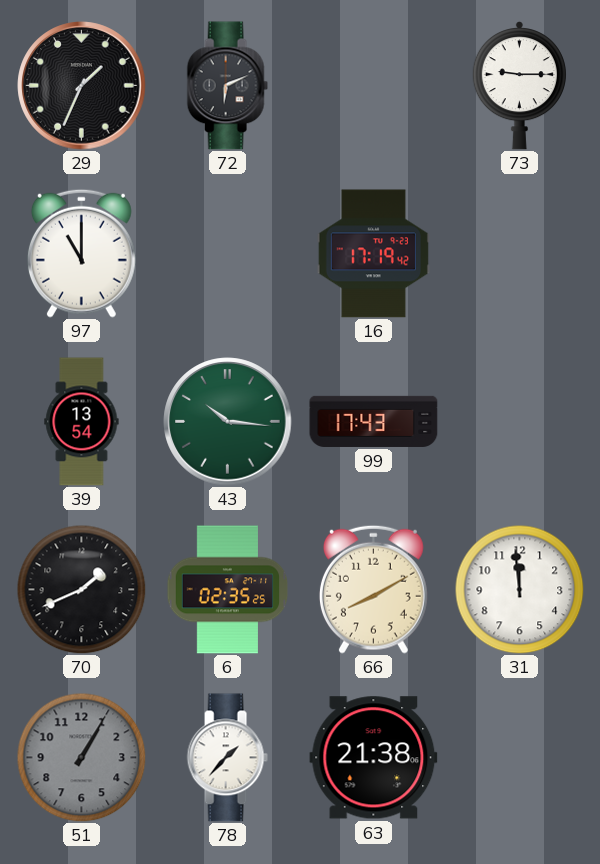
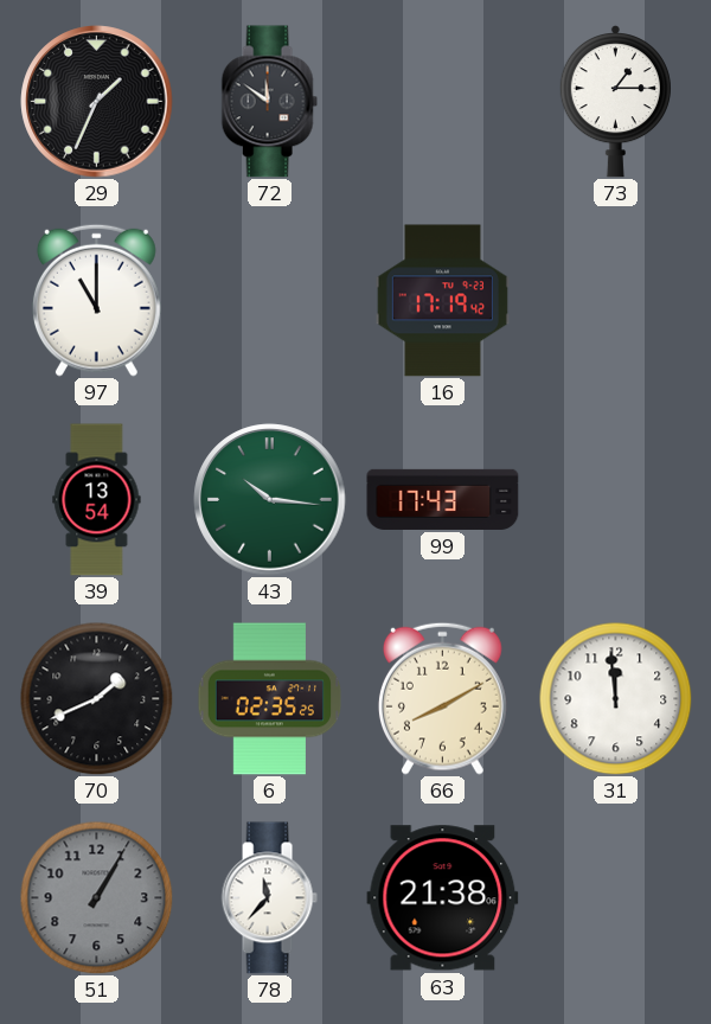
72: 6:11 -> 11:51
73: 9:15 -> 1:15
78: 1:37 -> 11:37
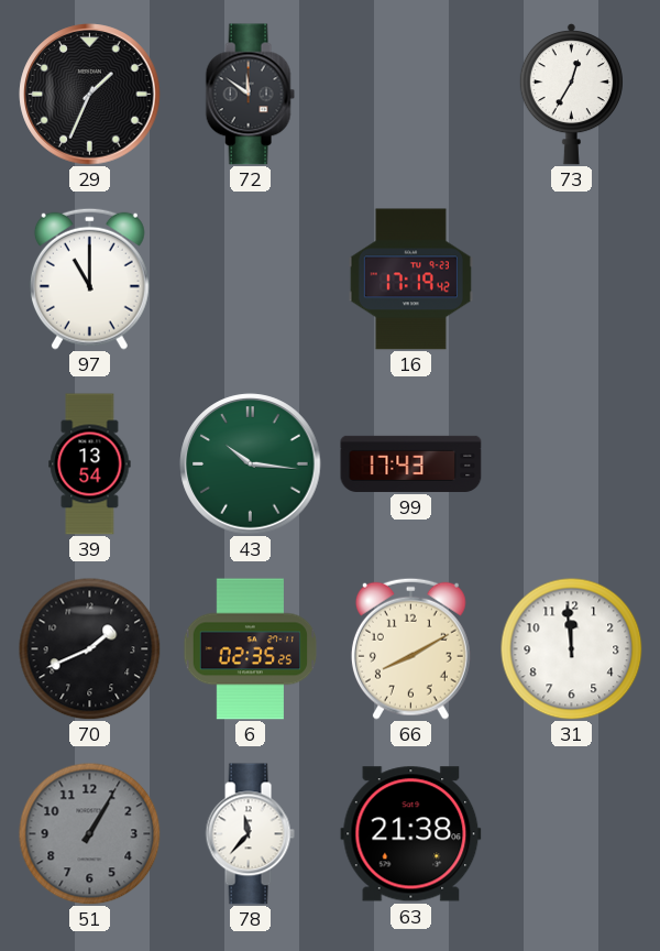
73: 1:15 -> 12:35
